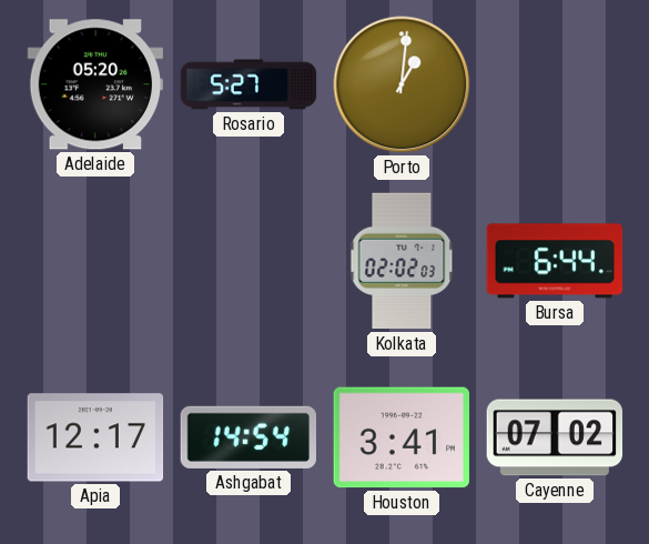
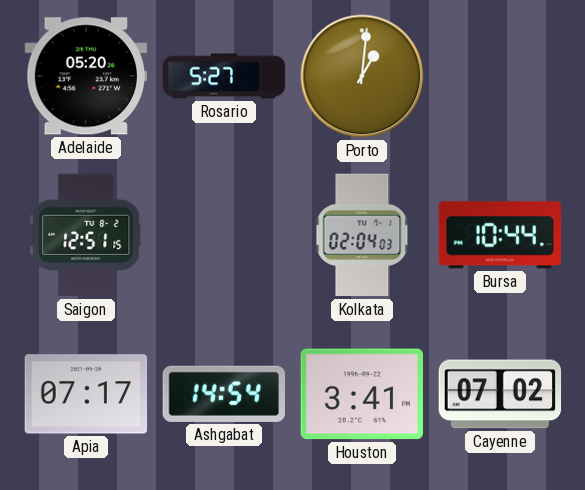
Saigon: none -> 12:51
Kolkata: 02:02 -> 02:04
Bursa: 6:44 -> 10:44
Apia: 12:17 -> 07:17
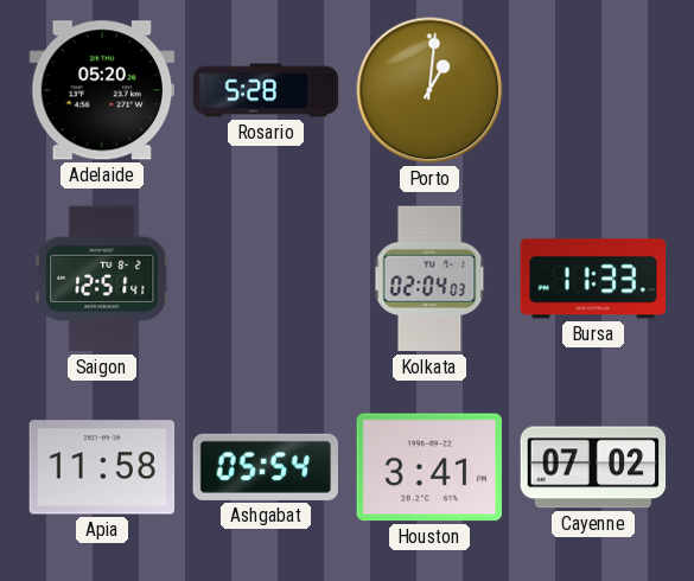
Rosario: 5:27 -> 5:28
Saigon: 12:51:15 -> 12:51:41
Bursa: 10:44 -> 11:33
Apia: 07:17 -> 11:58
Ashgabat: 14:54 -> 05:54
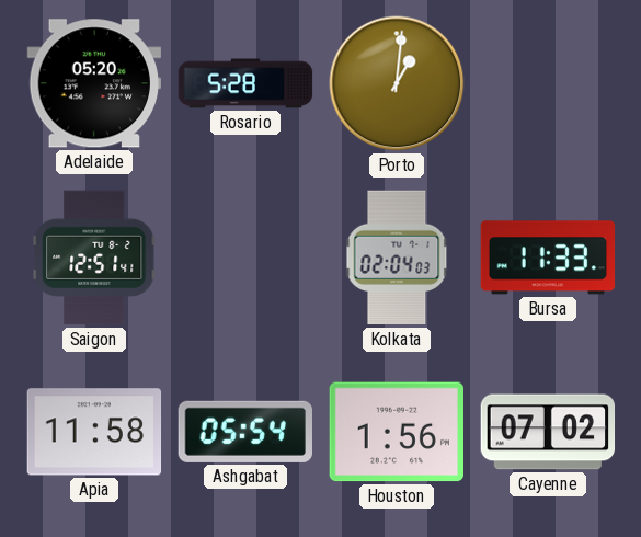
Houston: 3:41 -> 1:56
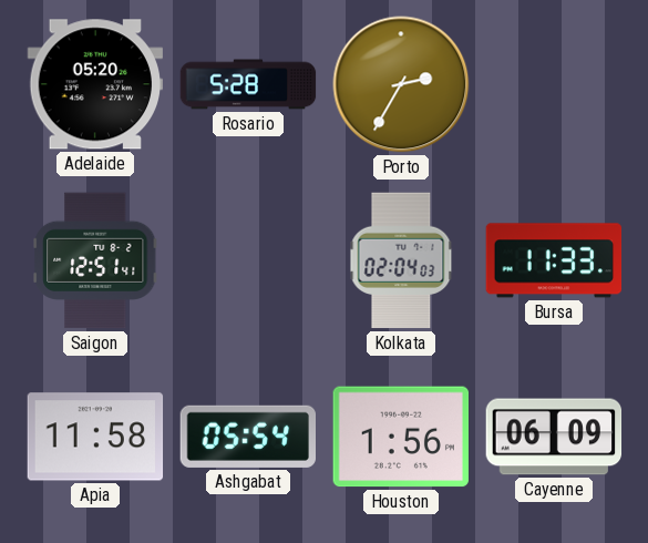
Porto: 1:01 -> 2:35
Cayenne: 07:02 -> 06:09
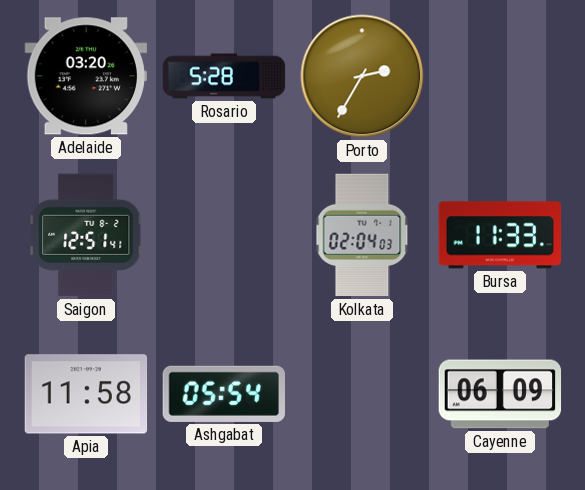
Adelaide: 05:20 -> 03:20
Houston: 1:56 -> none
